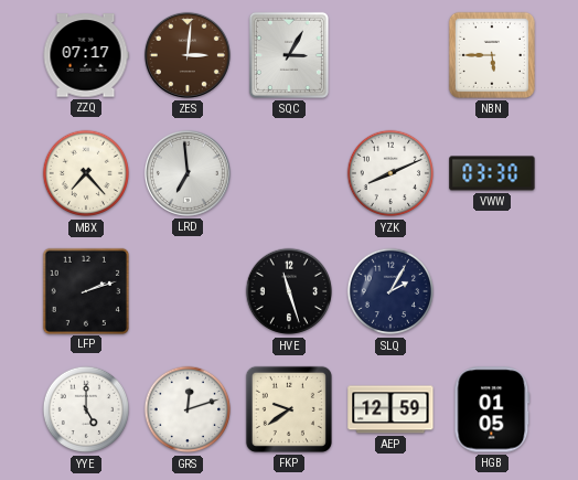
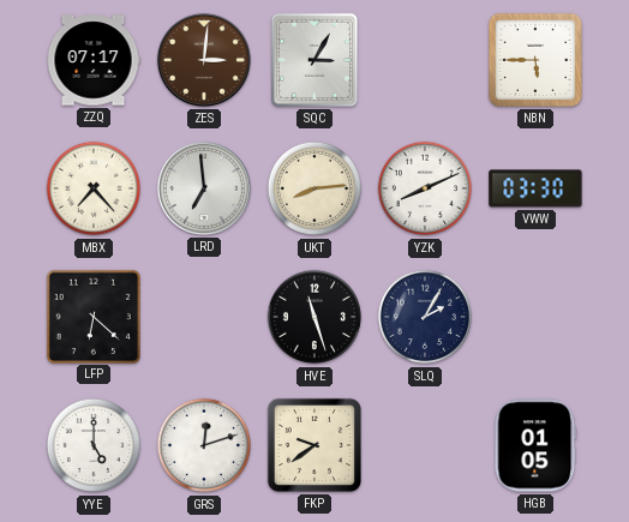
UKT: none -> 8:14
LFP: 2:12 -> 6:22
AEP: 12:59 -> none
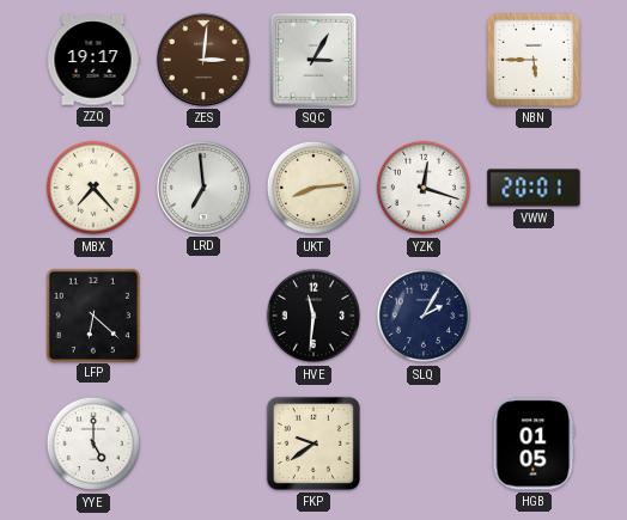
ZZQ: 07:17 -> 19:17
YZK: 8:11 -> 12:18
VWW: 03:30 -> 20:01
HVE: 11:27 -> 11:31
GRS: 12:12 -> none
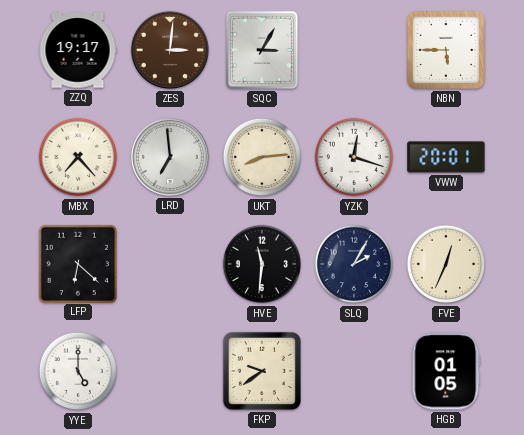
FVE: none -> 12:34
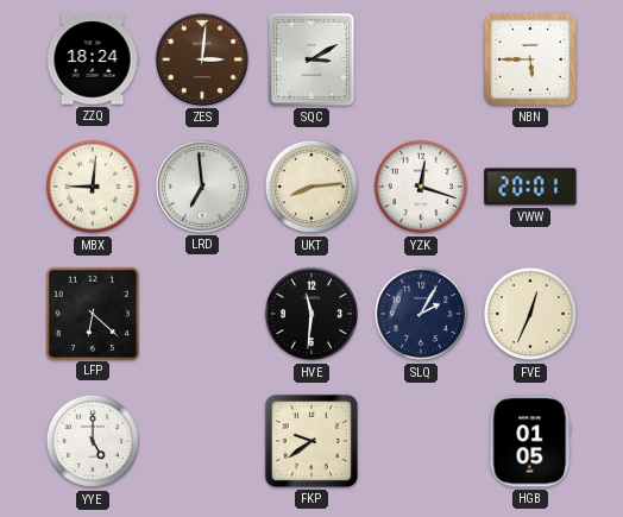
ZZQ: 19:17 -> 18:24
SQC: 3:05 -> 3:10
MBX: 7:23 -> 9:01
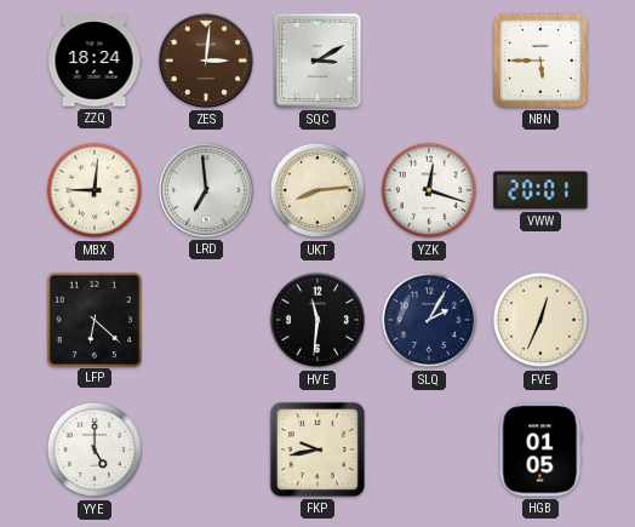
FKP: 9:39 -> 9:43
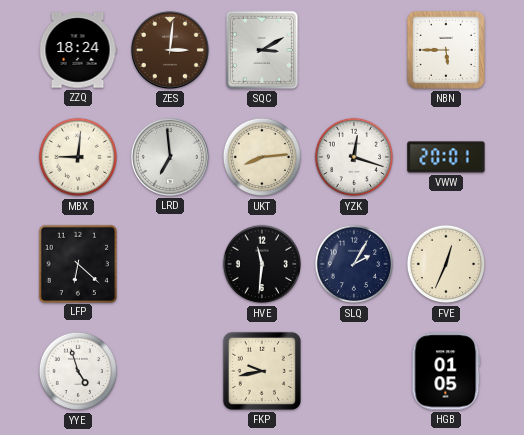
YYE: 5:00 -> 4:57
